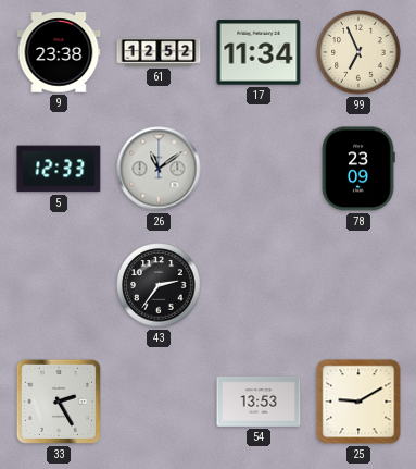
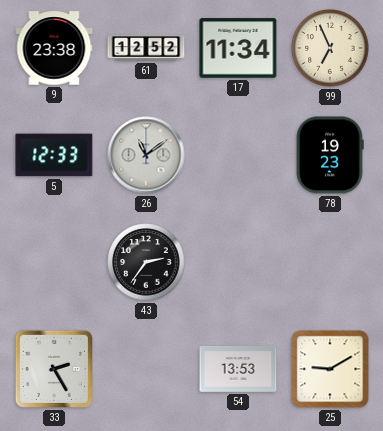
78: 23:09 -> 19:23
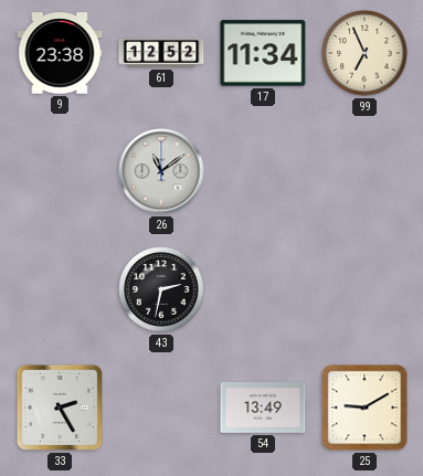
5: 12:33 -> none
78: 19:23 -> none
43: 2:36 -> 2:32
54: 13:53 -> 13:49
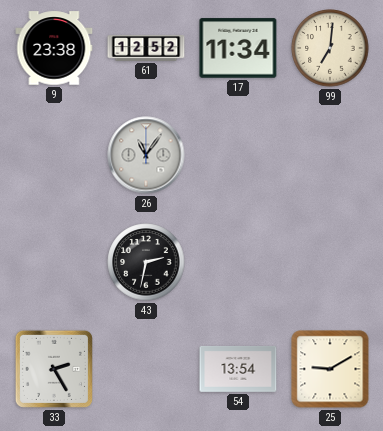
99: 6:56 -> 7:01
26: 11:09 -> 11:06
54: 13:49 -> 13:54
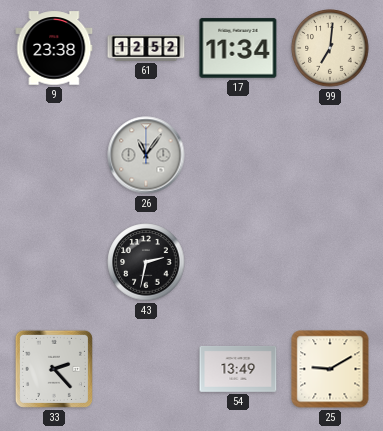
33: 2:25 -> 2:23
54: 13:54 -> 13:49
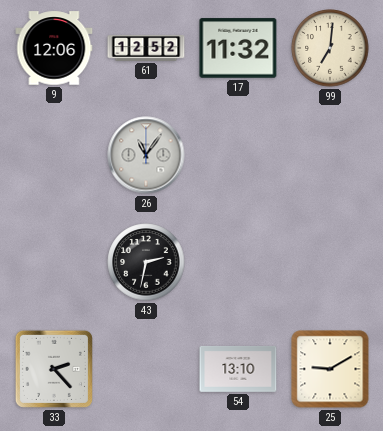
9: 23:38 -> 12:06
17: 11:34 -> 11:32
54: 13:49 -> 13:10
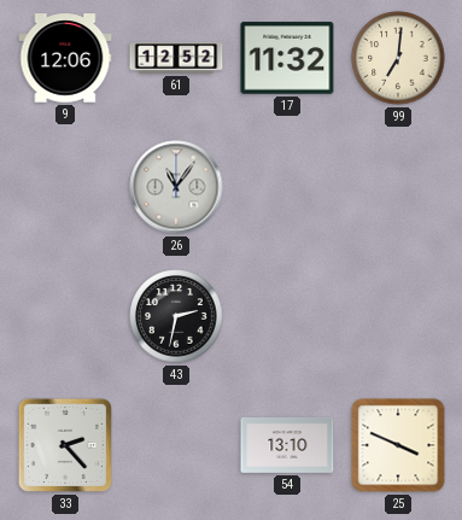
25: 9:10 -> 3:49
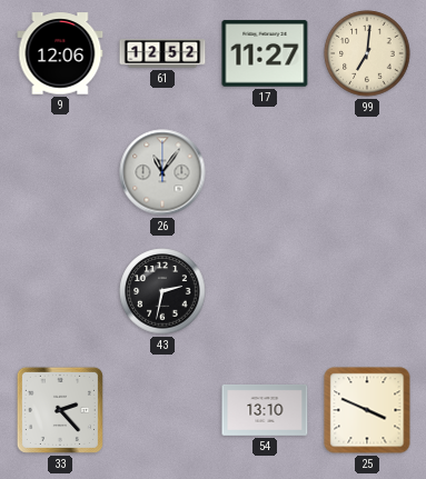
17: 11:32 -> 11:27
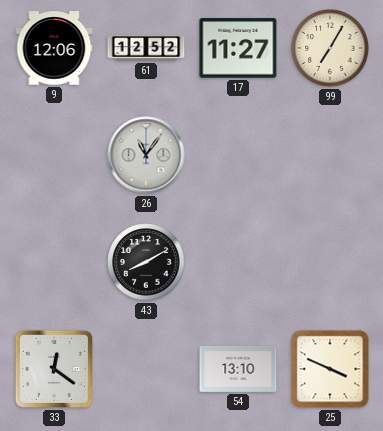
99: 7:01 -> 7:05
43: 2:32 -> 8:10
33: 2:23 -> 12:21
